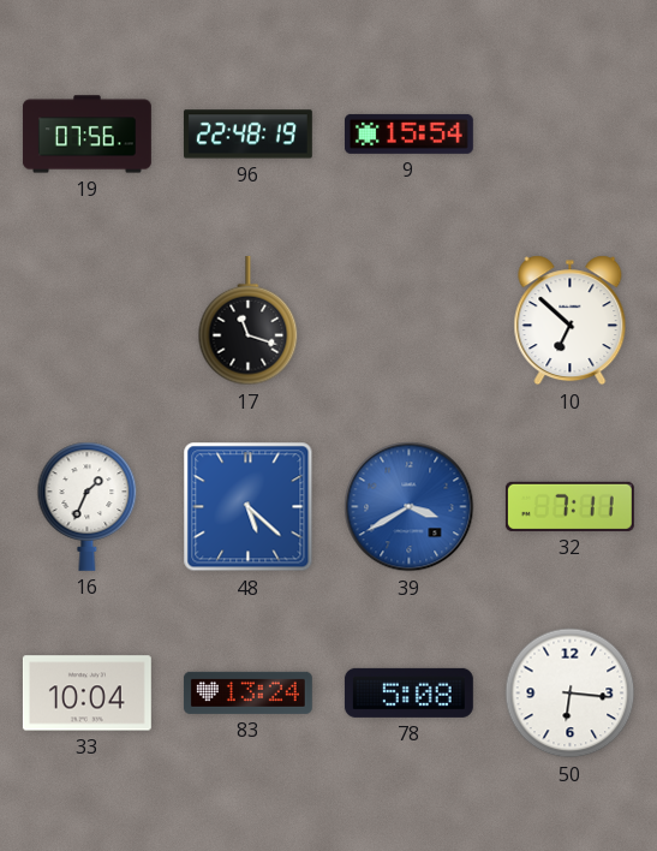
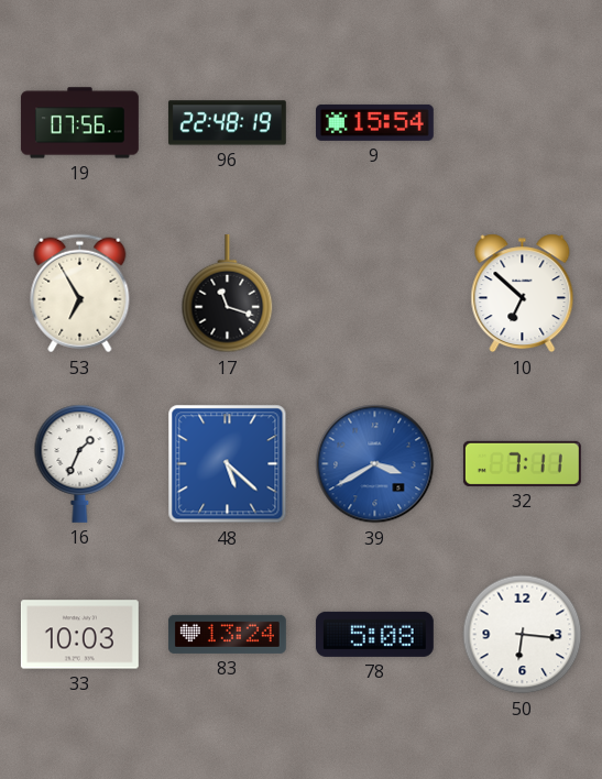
53: none -> 6:55
33: 10:04 -> 10:03
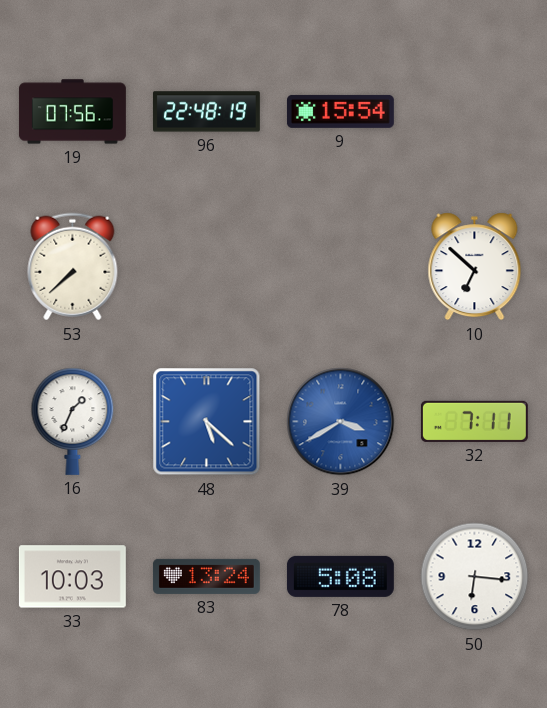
53: 6:55 -> 7:38
17: 11:18 -> none
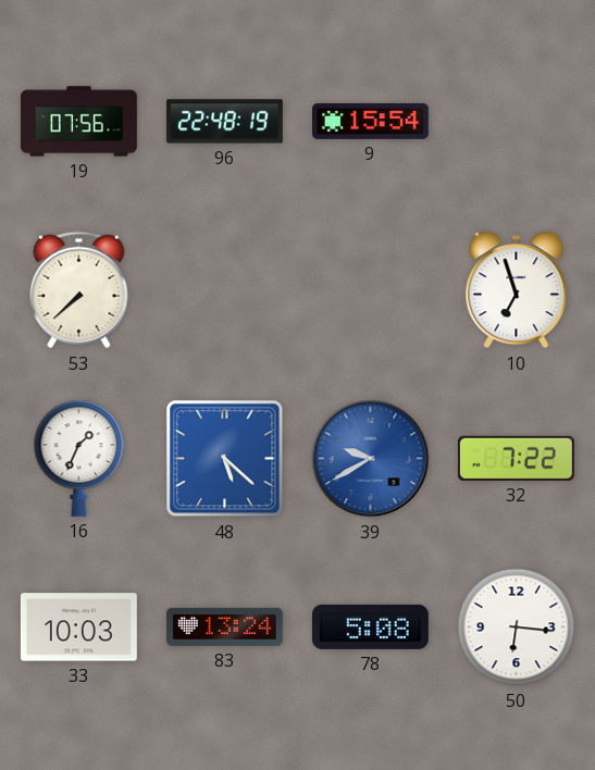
10: 6:52 -> 6:57
39: 3:40 -> 9:40
32: 7:11 -> 7:22
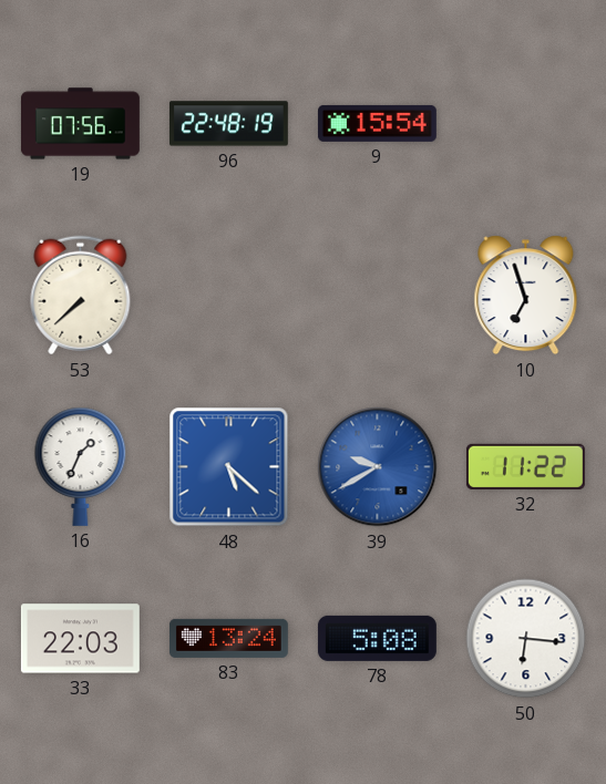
32: 7:22 -> 11:22
33: 10:03 -> 22:03
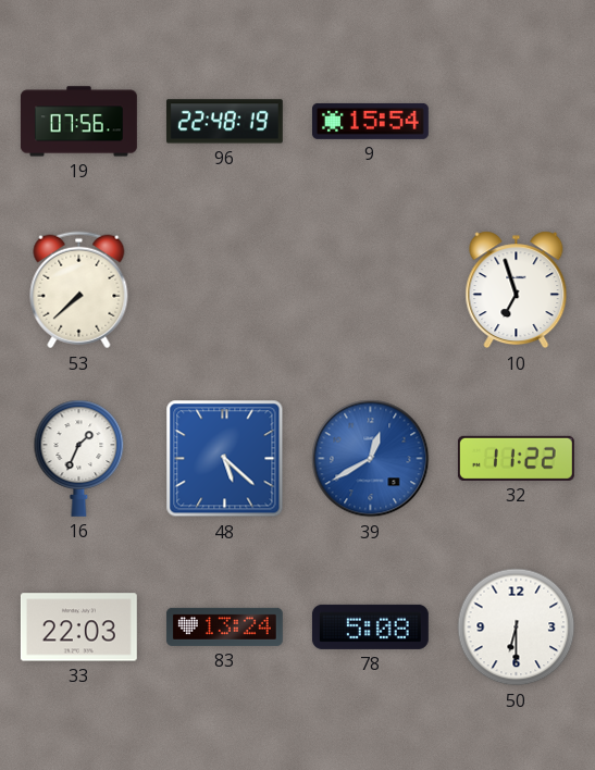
39: 9:40 -> 12:40
50: 6:16 -> 6:30
